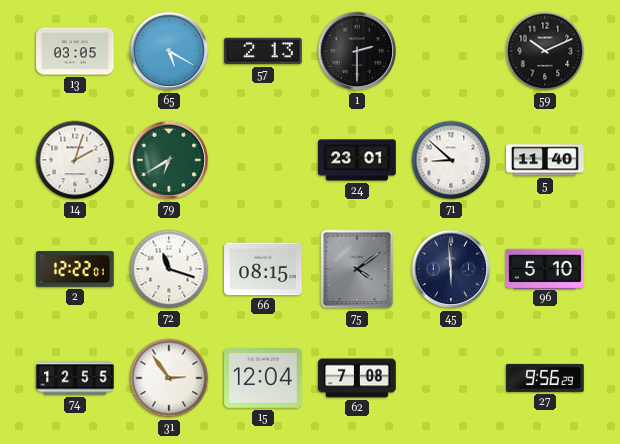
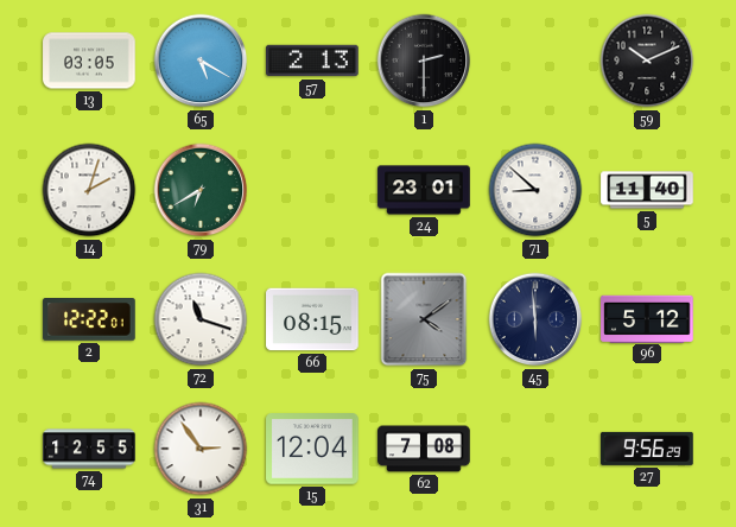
96: 5:10 -> 5:12
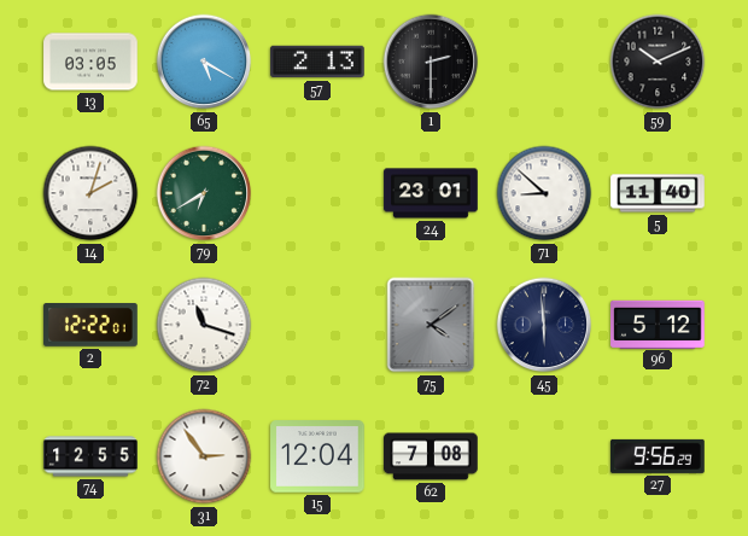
66: 08:15 -> none
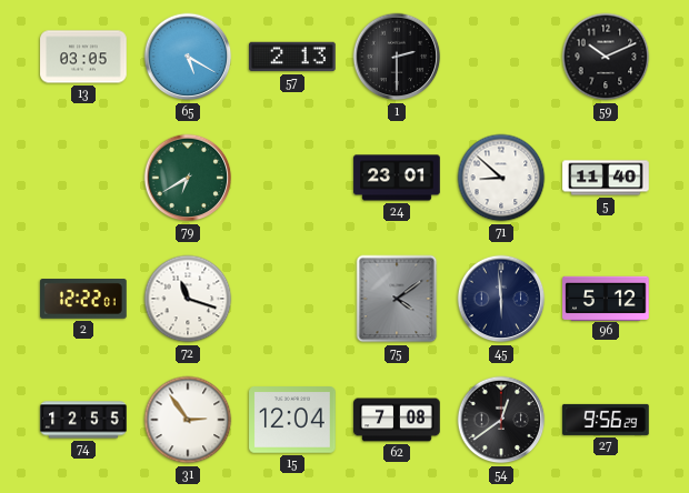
14: 2:03 -> none
54: none -> 12:39
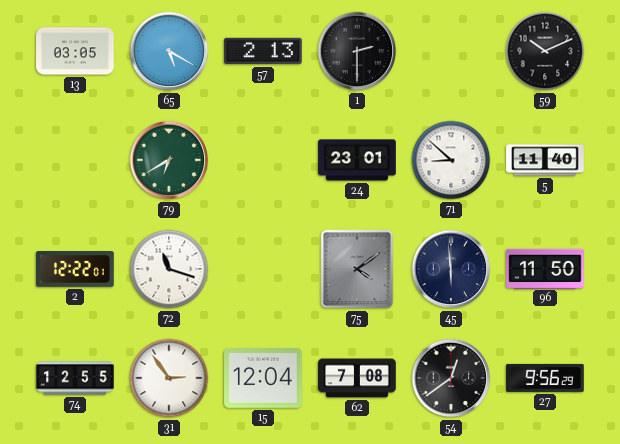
96: 5:12 -> 11:50
